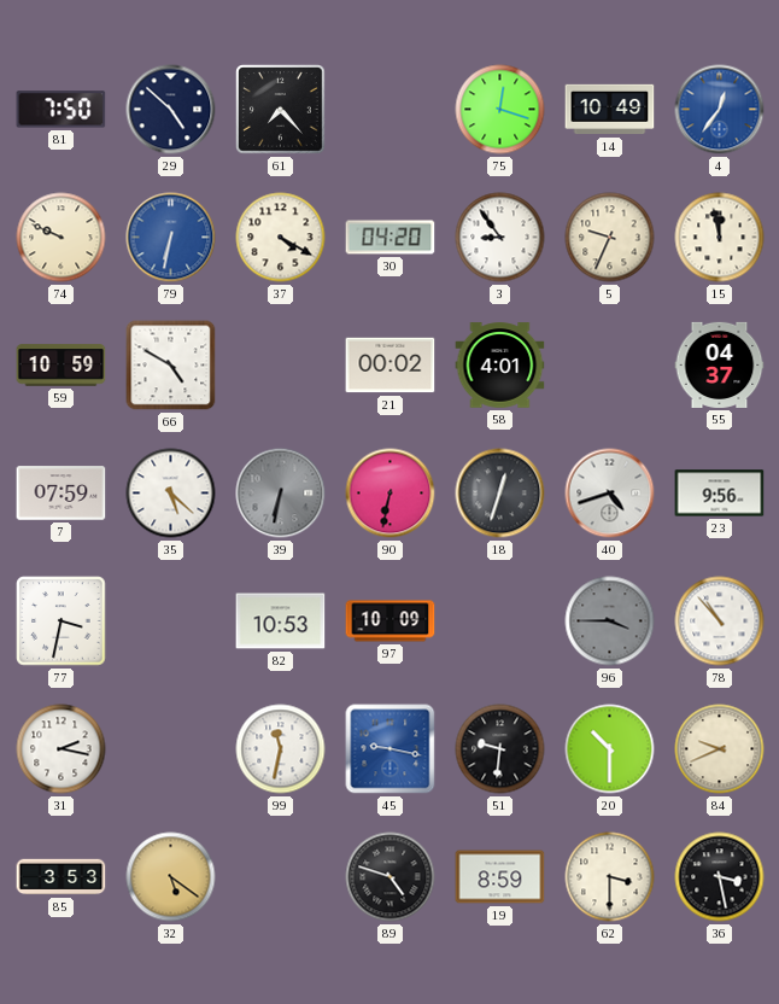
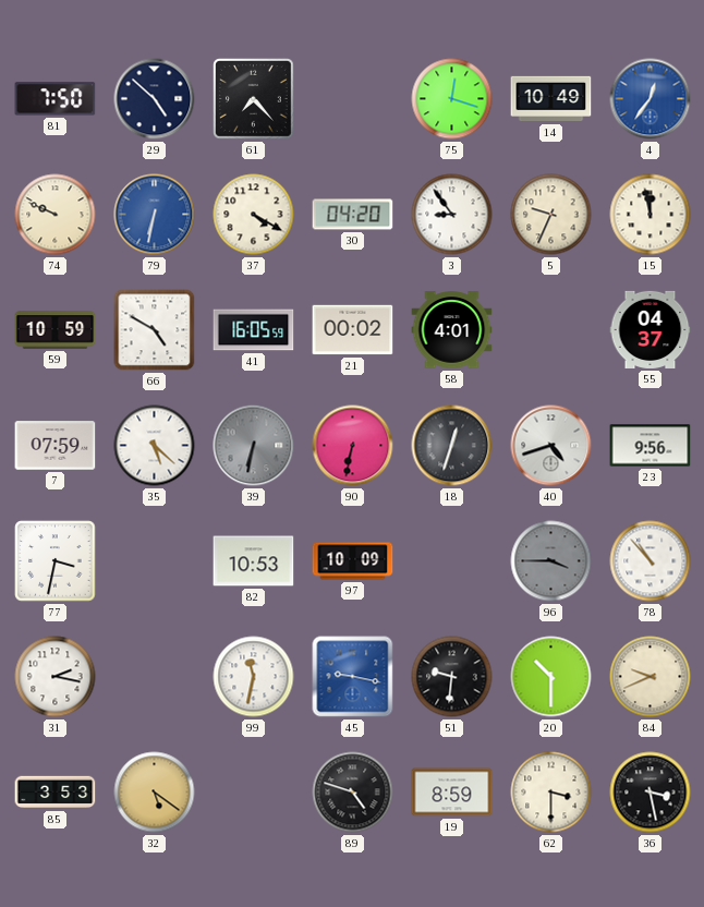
41: none -> 16:05
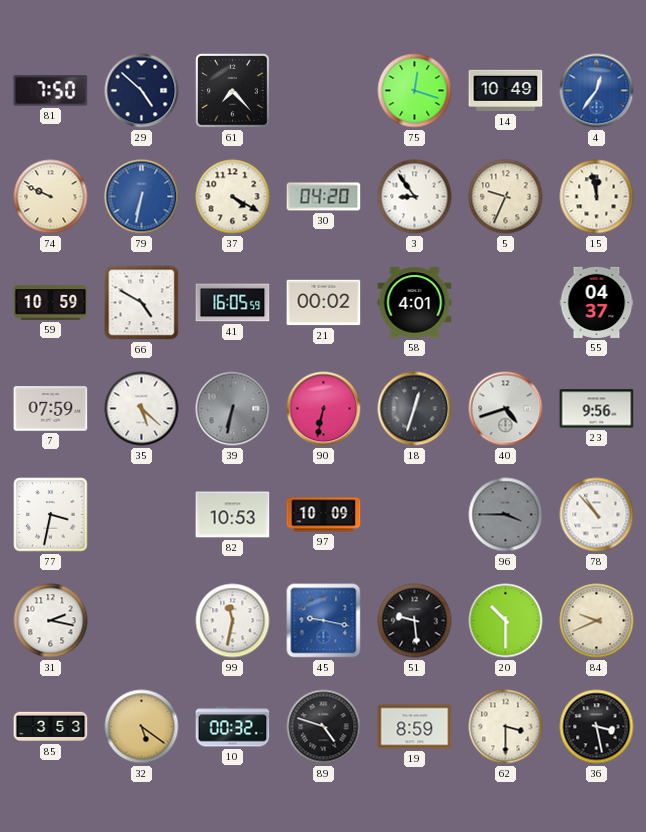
51: 9:31 -> 9:29
10: none -> 00:32
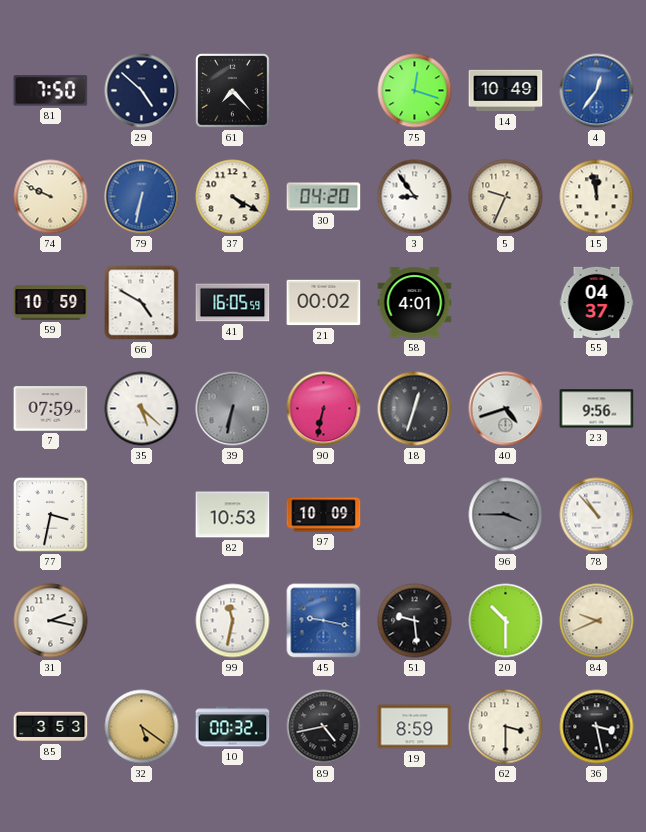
89: 4:48 -> 4:43
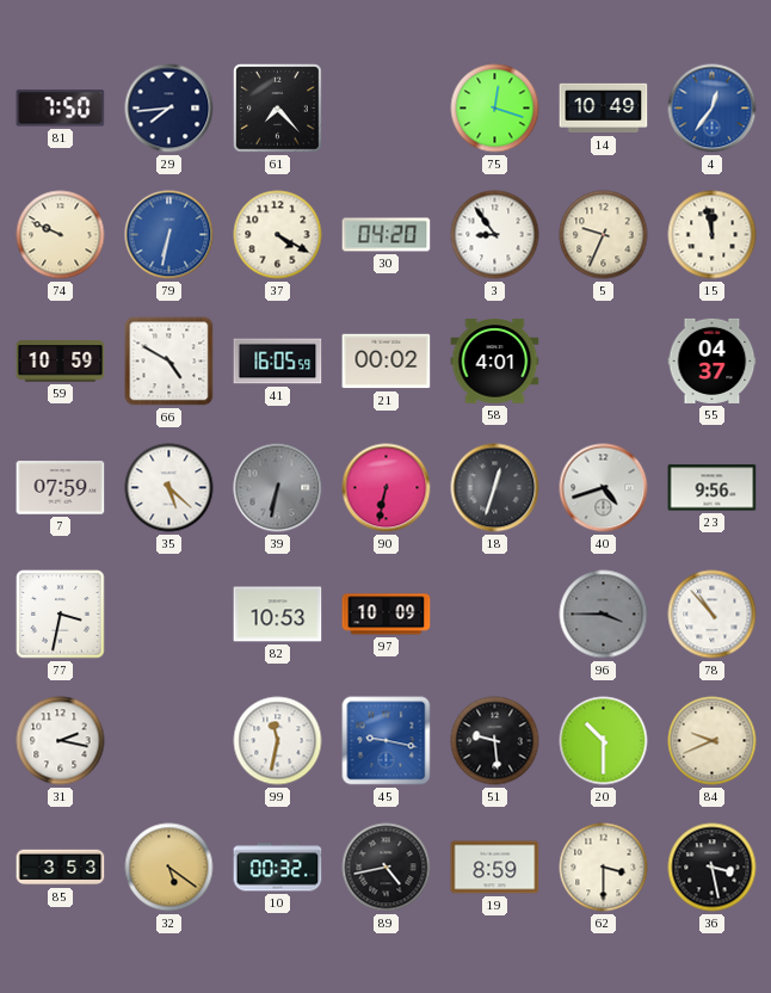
29: 4:52 -> 7:44
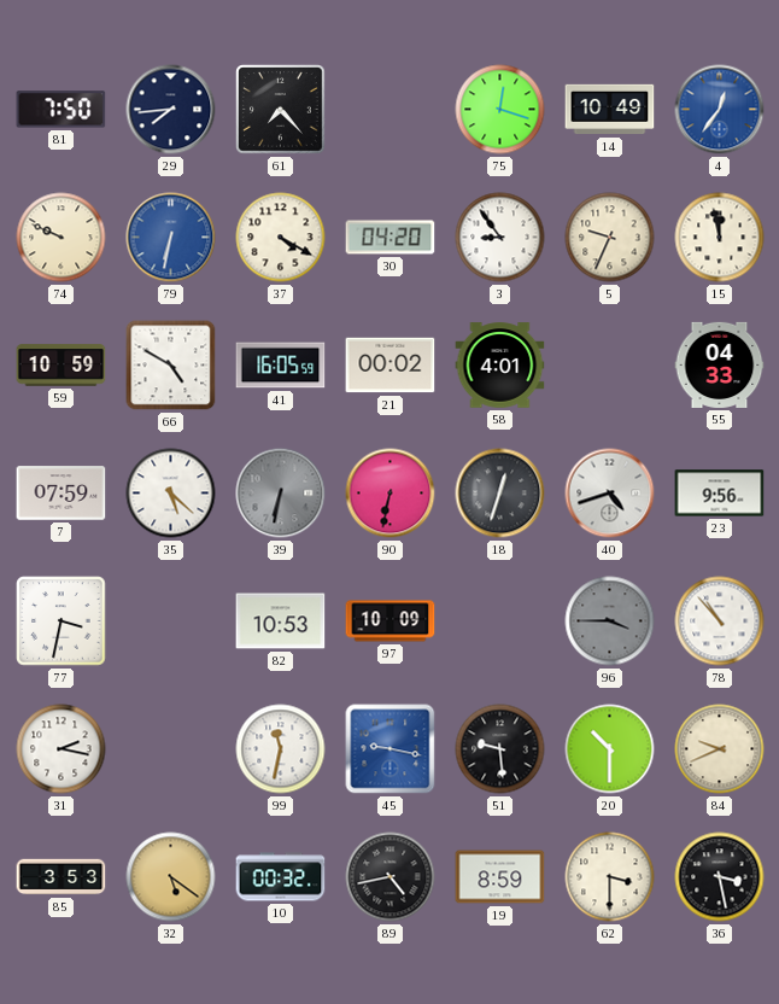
55: 04:37 -> 04:33
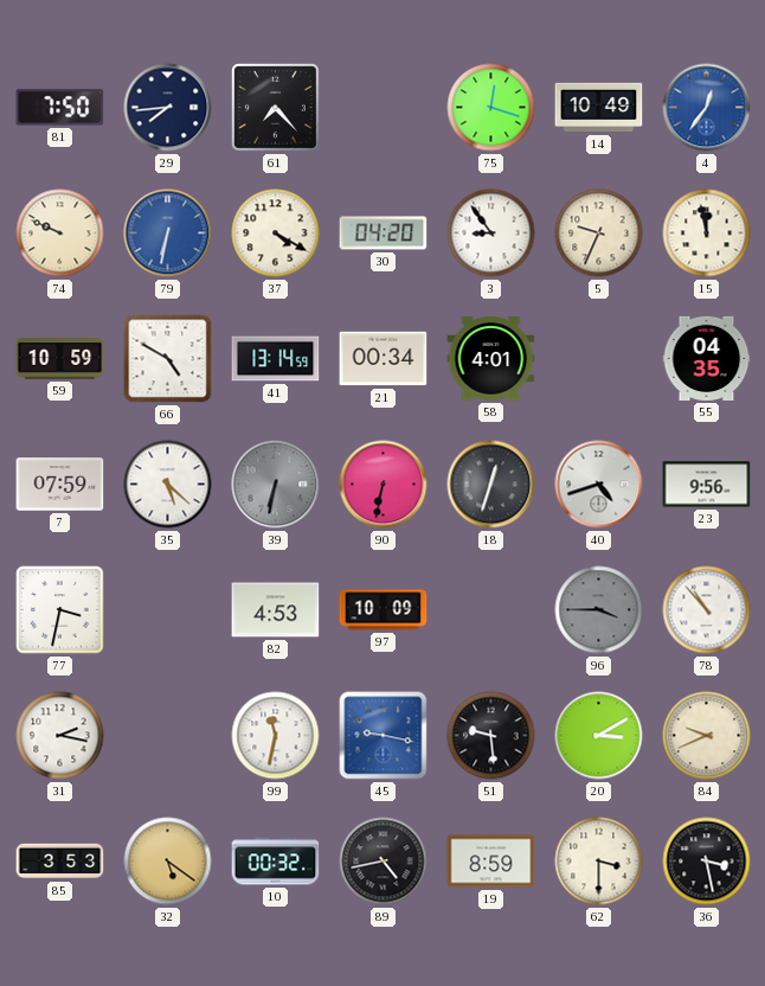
41: 16:05 -> 13:14
21: 00:02 -> 00:34
55: 04:33 -> 04:35
82: 10:53 -> 4:53
20: 10:30 -> 3:10
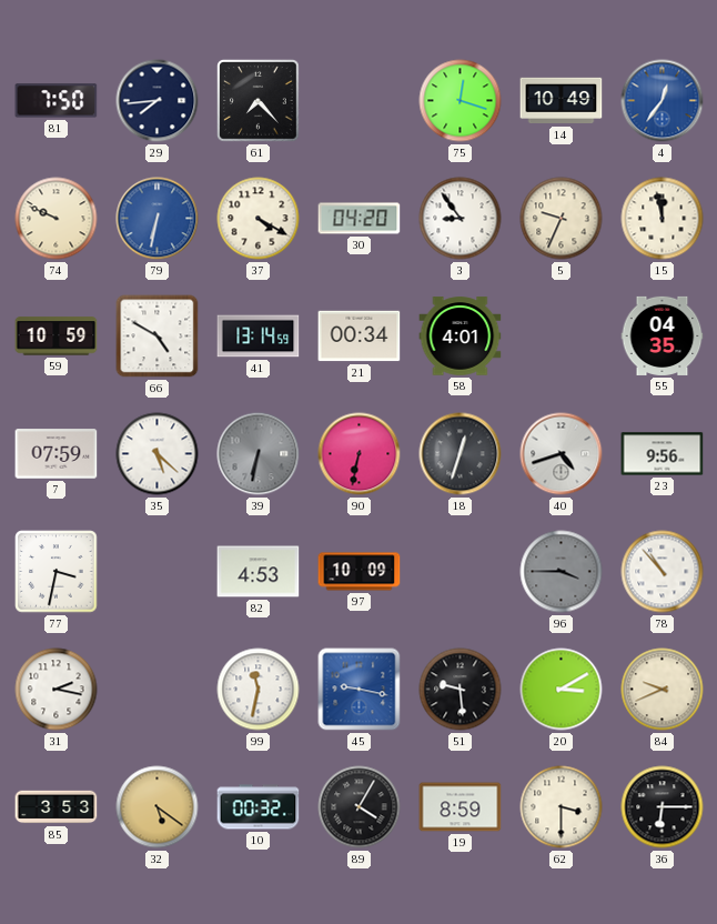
89: 4:43 -> 4:05
36: 3:28 -> 6:15
